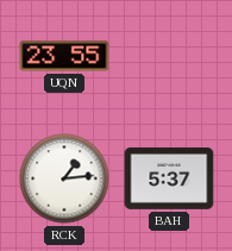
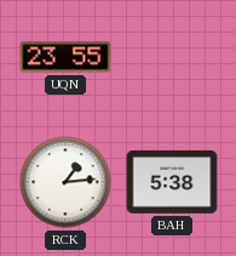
BAH: 5:37 -> 5:38
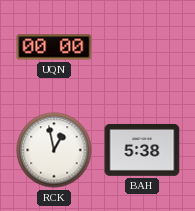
UQN: 23:55 -> 00:00
RCK: 1:14 -> 12:58
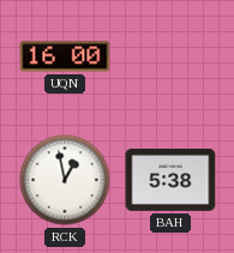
UQN: 00:00 -> 16:00
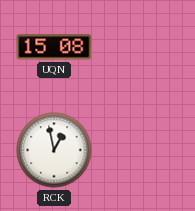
UQN: 16:00 -> 15:08
BAH: 5:38 -> none
